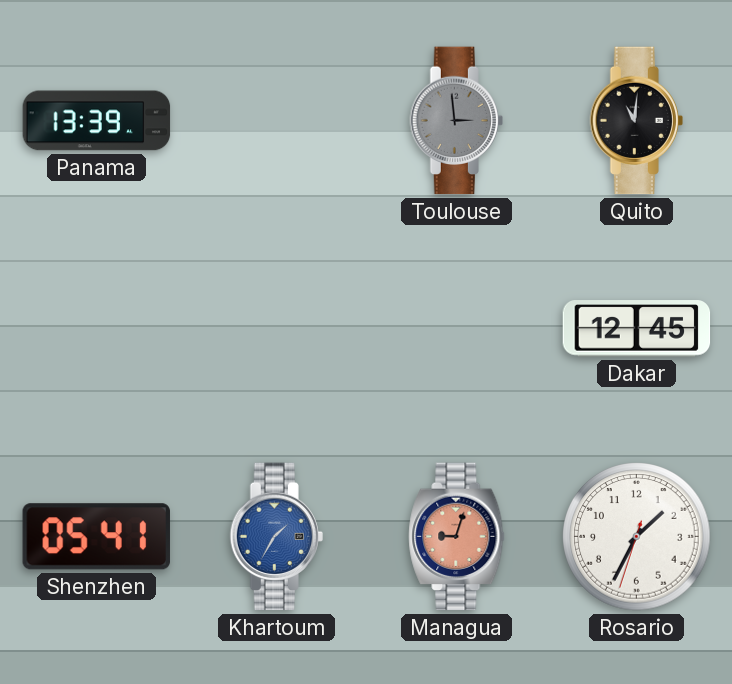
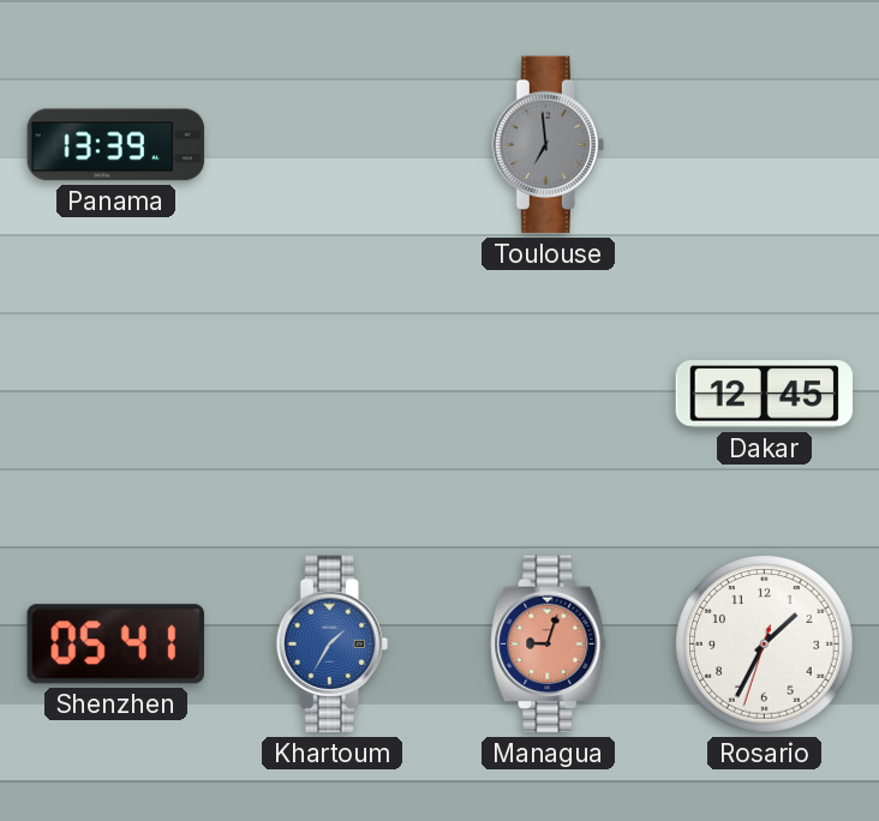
Toulouse: 2:59 -> 6:59
Quito: 11:01 -> none
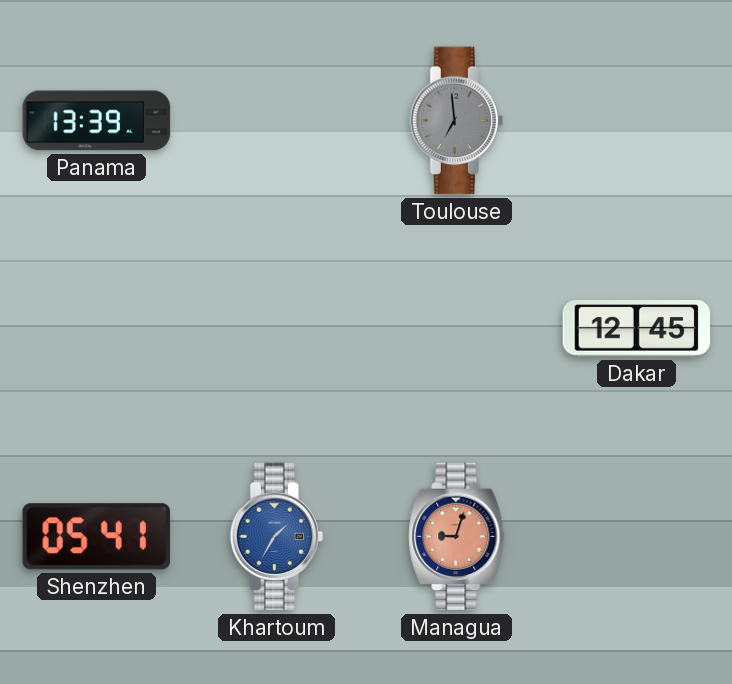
Rosario: 1:34 -> none
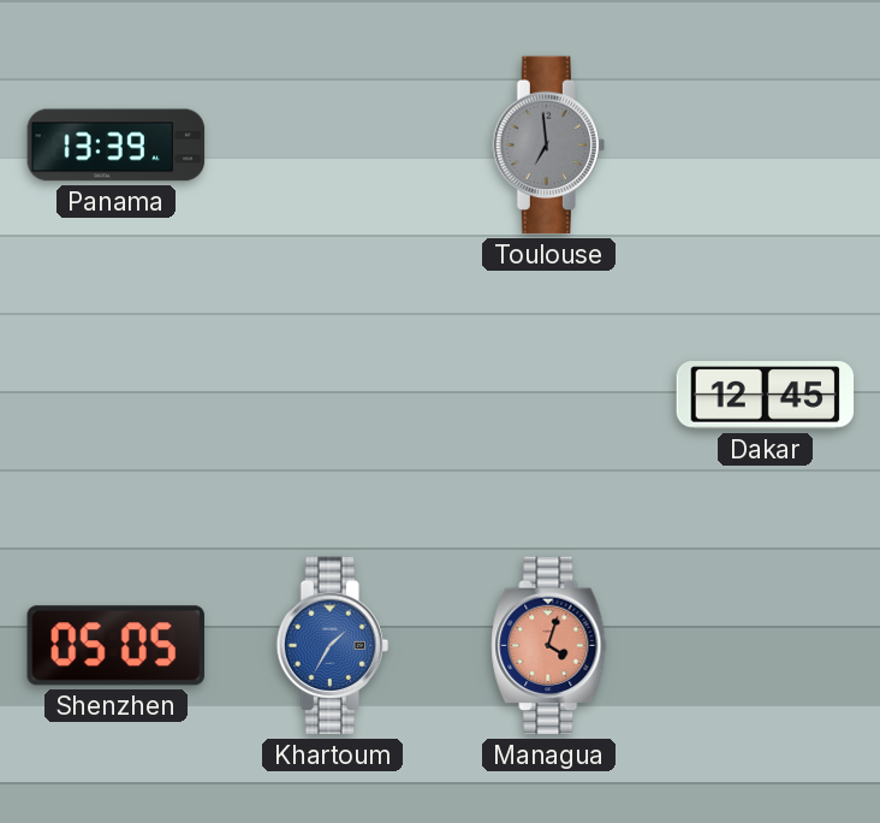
Shenzhen: 05:41 -> 05:05
Managua: 9:03 -> 4:03
